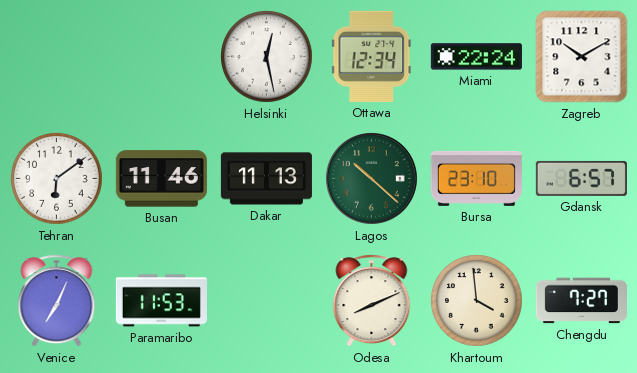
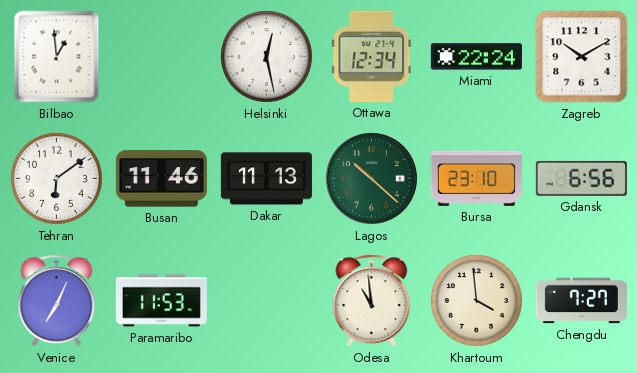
Bilbao: none -> 12:59
Gdansk: 6:57 -> 6:56
Odesa: 8:11 -> 10:59
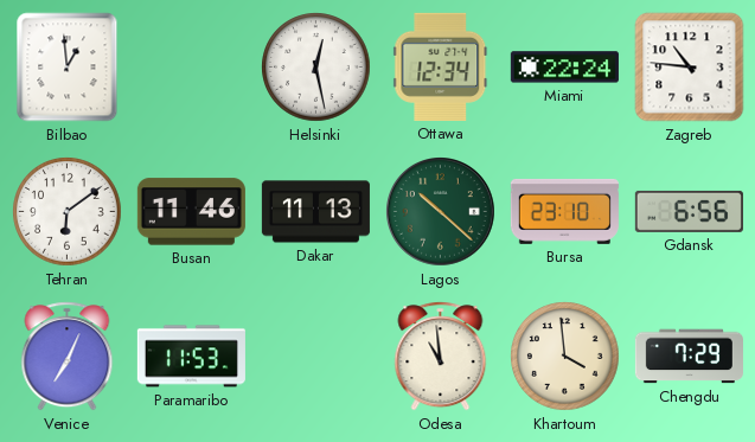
Zagreb: 10:10 -> 10:46
Chengdu: 7:27 -> 7:29
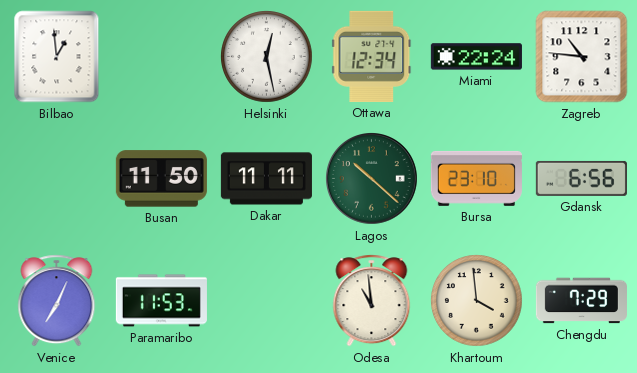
Tehran: 6:09 -> none
Busan: 11:46 -> 11:50
Dakar: 11:13 -> 11:11
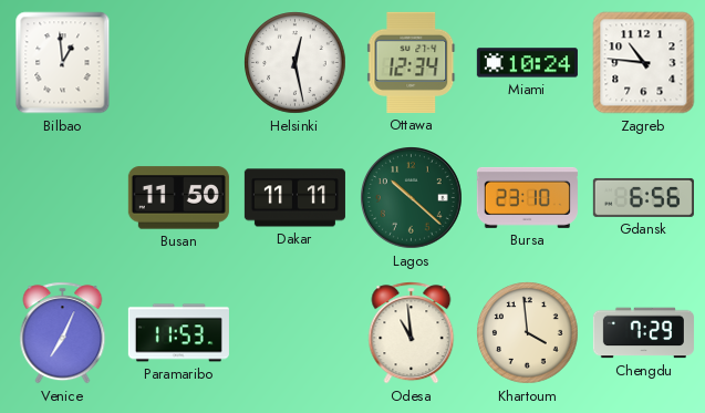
Miami: 22:24 -> 10:24
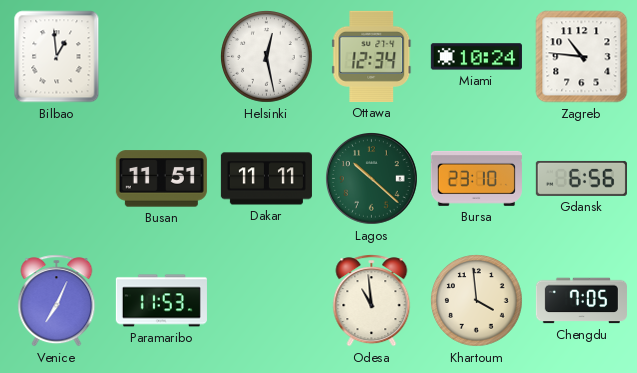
Busan: 11:50 -> 11:51
Chengdu: 7:29 -> 7:05
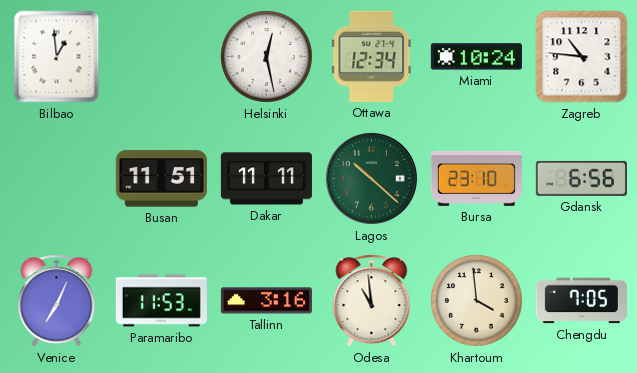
Tallinn: none -> 3:16
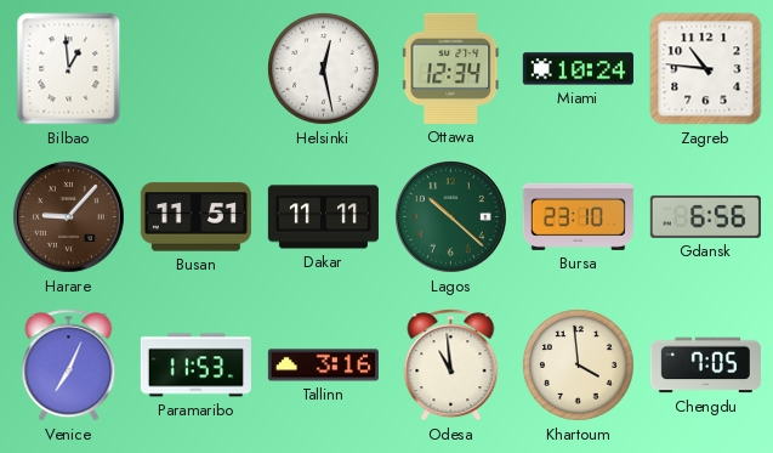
Harare: none -> 9:07
